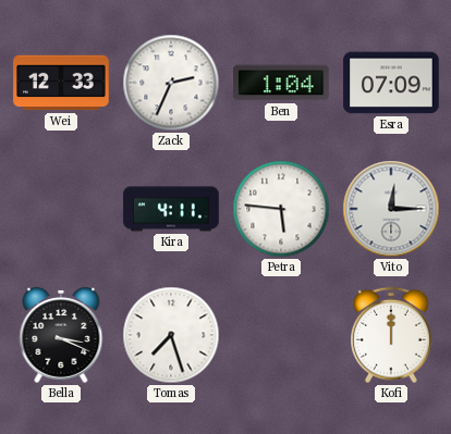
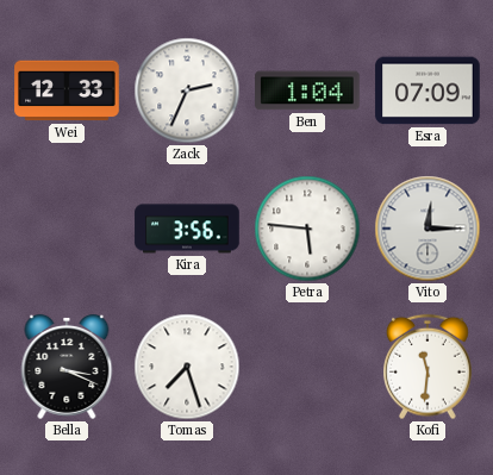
Kira: 4:11 -> 3:56
Kofi: 12:00 -> 11:31
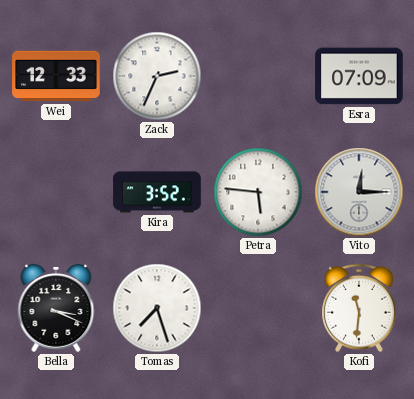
Ben: 1:04 -> none
Kira: 3:56 -> 3:52
